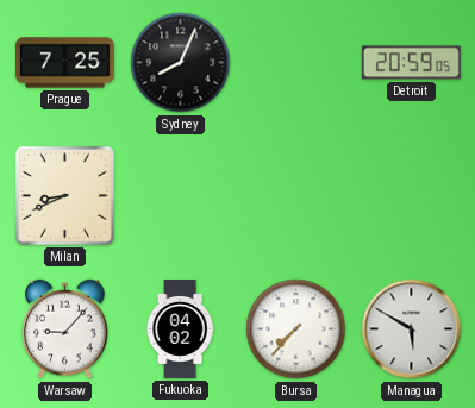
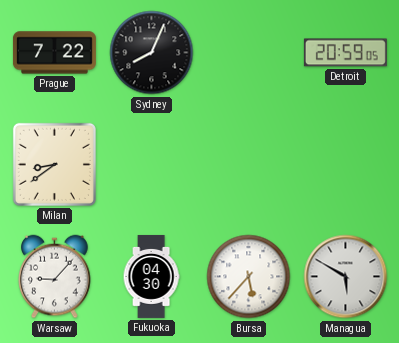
Prague: 7:25 -> 7:22
Milan: 8:41 -> 8:39
Fukuoka: 04:02 -> 04:30
Bursa: 7:37 -> 5:37
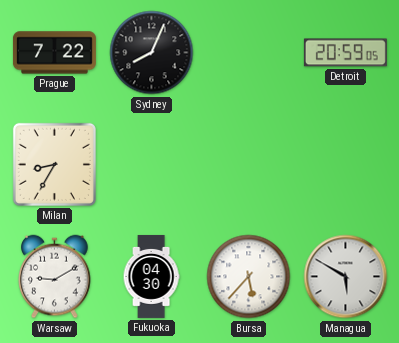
Milan: 8:39 -> 8:35
Warsaw: 9:07 -> 9:10
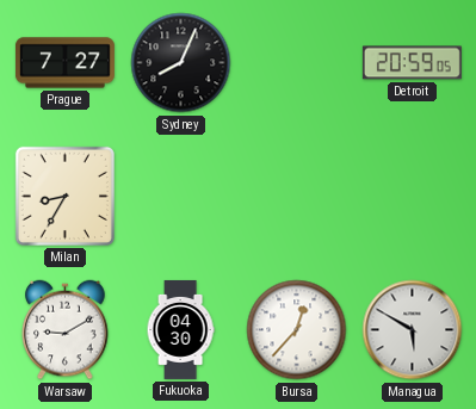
Prague: 7:22 -> 7:27
Bursa: 5:37 -> 12:37
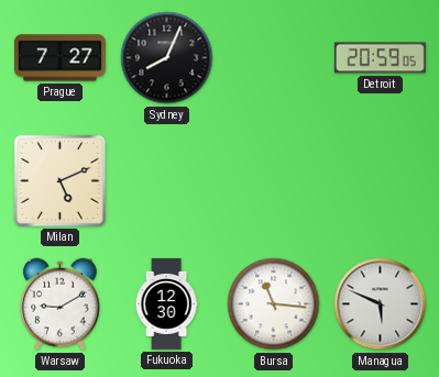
Milan: 8:35 -> 5:11
Fukuoka: 04:30 -> 12:30
Bursa: 12:37 -> 11:16
Managua: 5:50 -> 5:49
